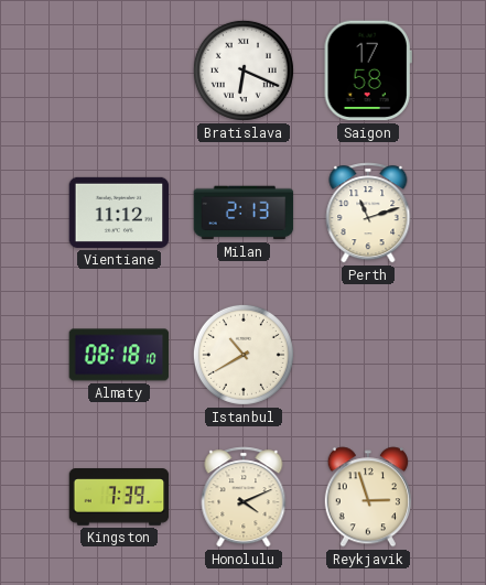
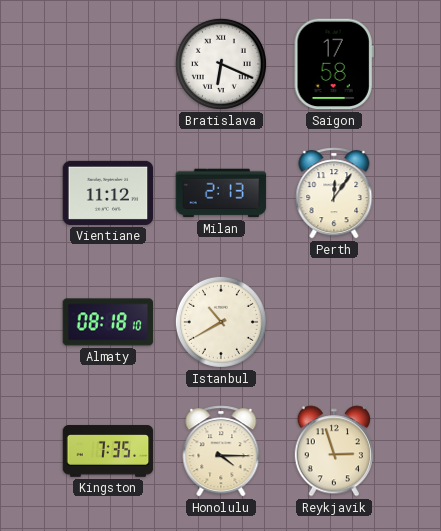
Perth: 11:12 -> 12:06
Kingston: 7:39 -> 7:35
Honolulu: 4:11 -> 4:15
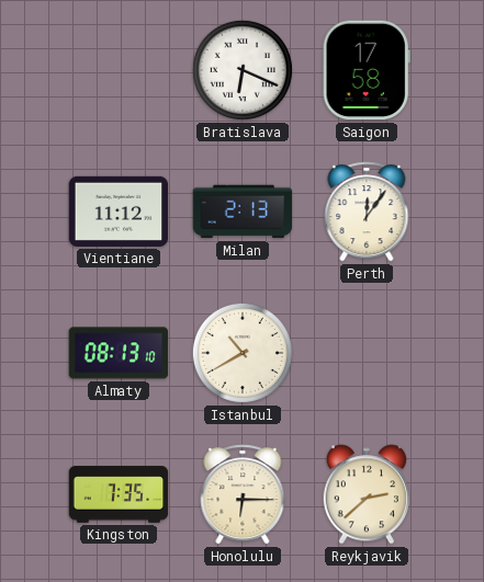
Almaty: 08:18 -> 08:13
Honolulu: 4:15 -> 6:15
Reykjavik: 2:57 -> 2:38
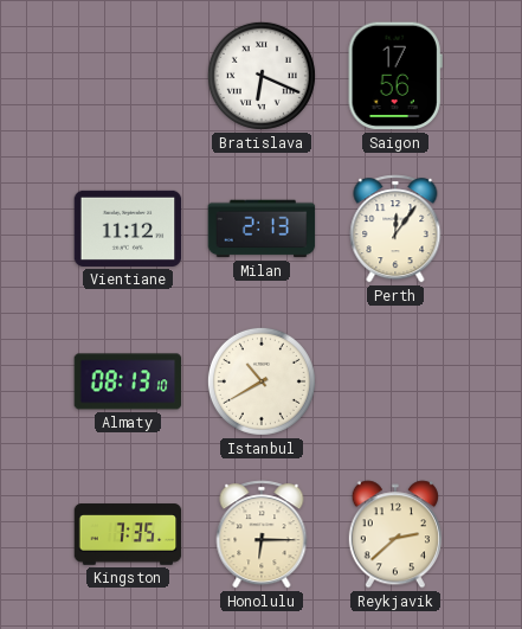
Saigon: 17:58 -> 17:56
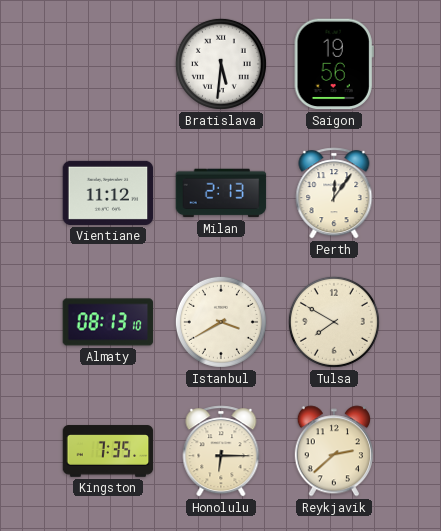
Bratislava: 6:19 -> 5:31
Saigon: 17:56 -> 19:56
Istanbul: 10:40 -> 3:40
Tulsa: none -> 7:50
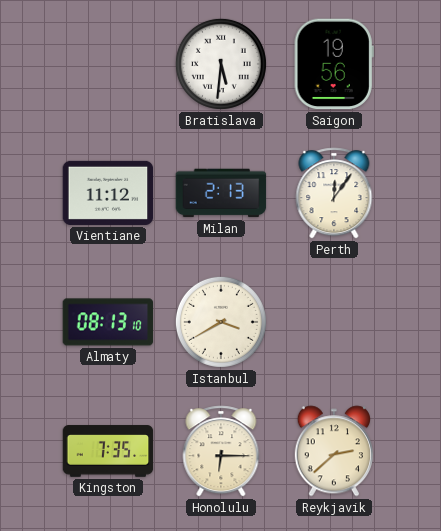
Tulsa: 7:50 -> none
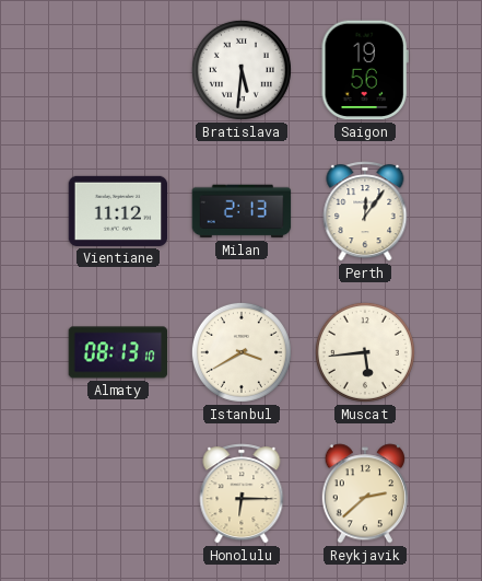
Muscat: none -> 5:44
Kingston: 7:35 -> none
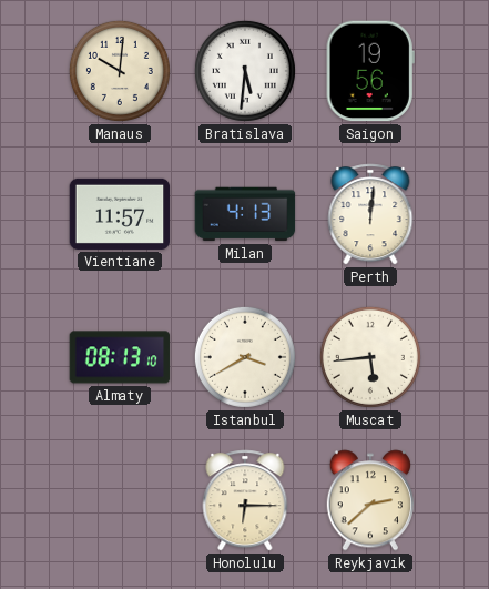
Manaus: none -> 10:01
Vientiane: 11:12 -> 11:57
Milan: 2:13 -> 4:13
Perth: 12:06 -> 12:01
